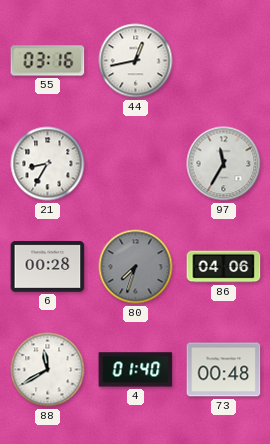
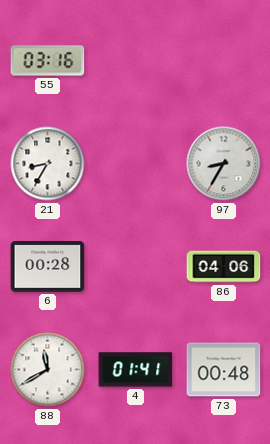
44: 12:43 -> none
97: 11:35 -> 8:35
80: 7:33 -> none
4: 01:40 -> 01:41
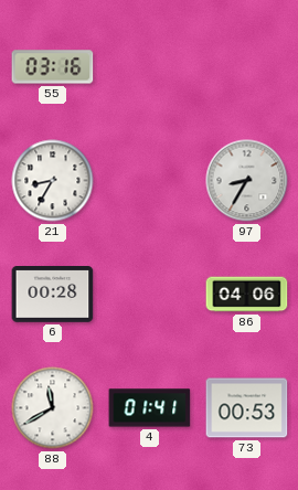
73: 00:48 -> 00:53
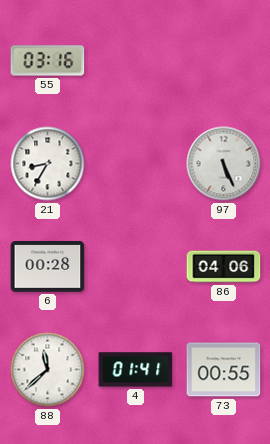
97: 8:35 -> 5:26
88: 11:40 -> 11:38
73: 00:53 -> 00:55
